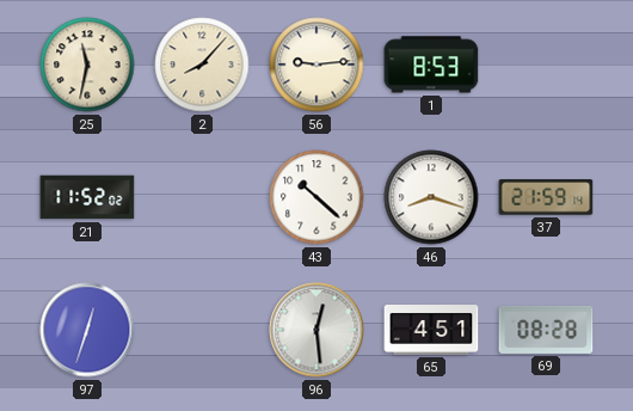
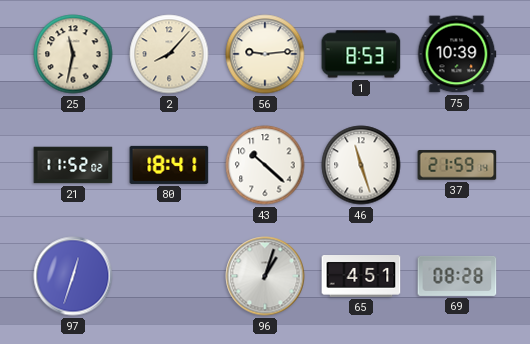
75: none -> 10:39
80: none -> 18:41
46: 8:18 -> 11:27
96: 12:29 -> 1:03
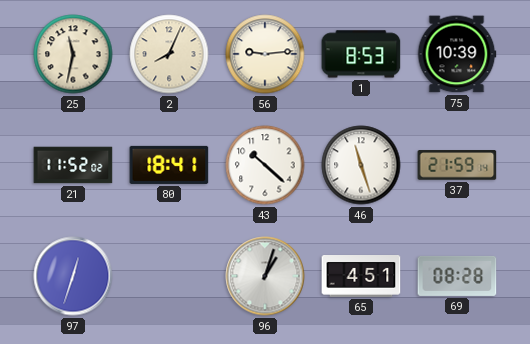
2: 8:07 -> 8:04
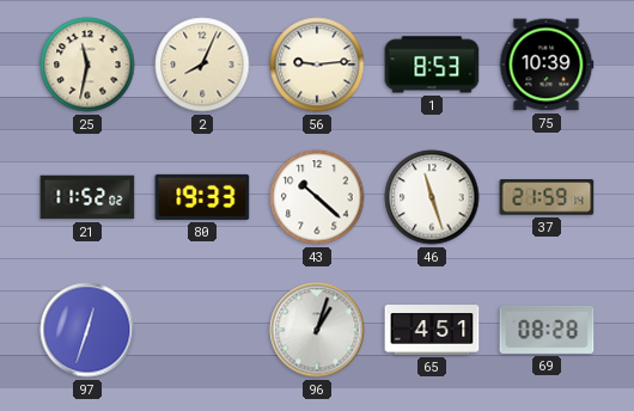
80: 18:41 -> 19:33
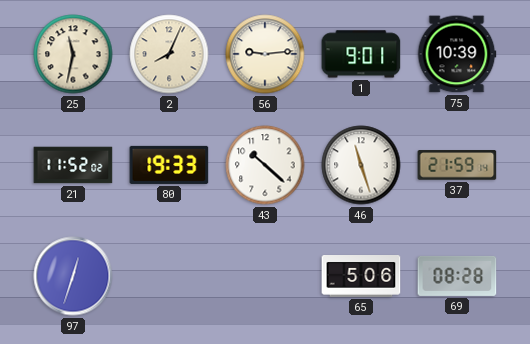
1: 8:53 -> 9:01
96: 1:03 -> none
65: 4:51 -> 5:06
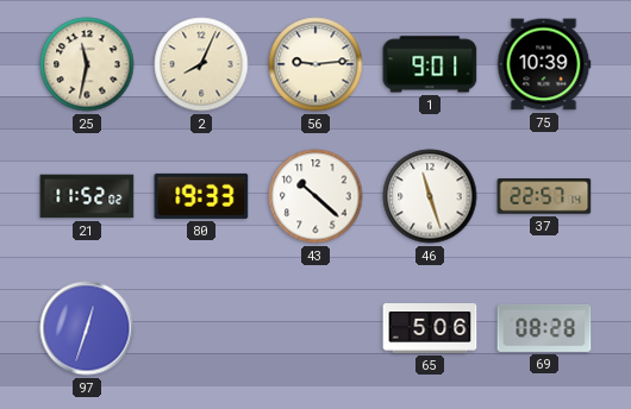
37: 21:59 -> 22:57
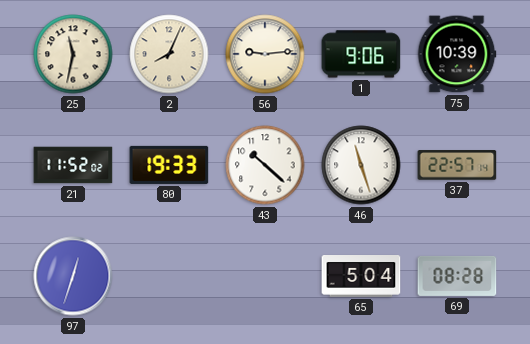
1: 9:01 -> 9:06
65: 5:06 -> 5:04
